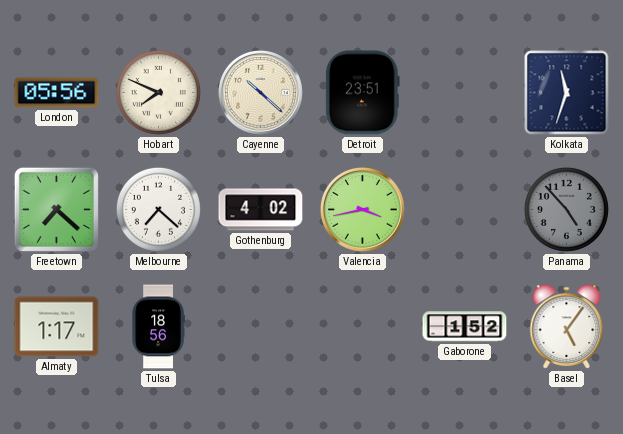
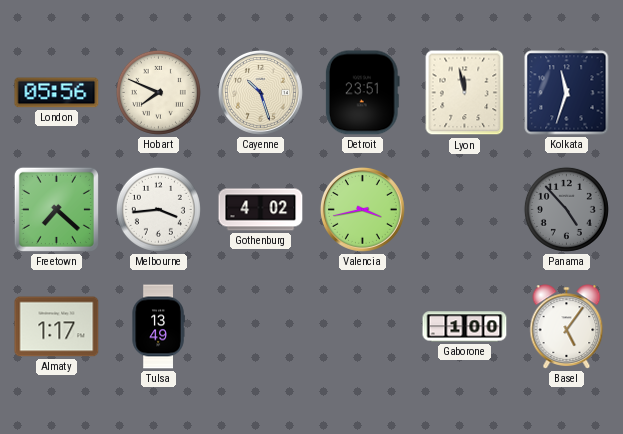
Cayenne: 10:22 -> 10:27
Lyon: none -> 11:58
Melbourne: 7:22 -> 3:44
Tulsa: 18:56 -> 13:49
Gaborone: 1:52 -> 1:00
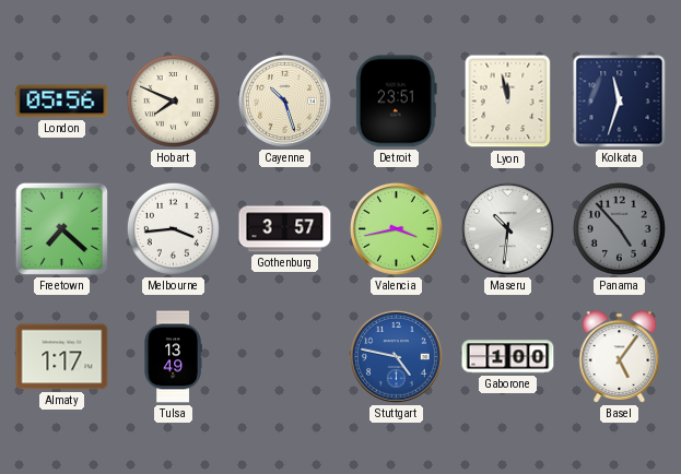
Gothenburg: 4:02 -> 3:57
Maseru: none -> 10:31
Stuttgart: none -> 4:47
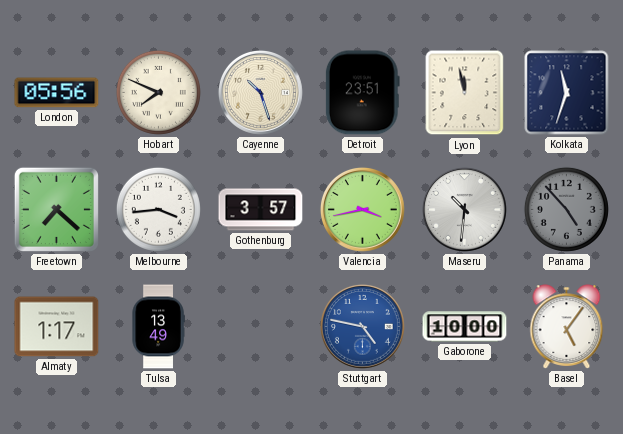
Gaborone: 1:00 -> 10:00
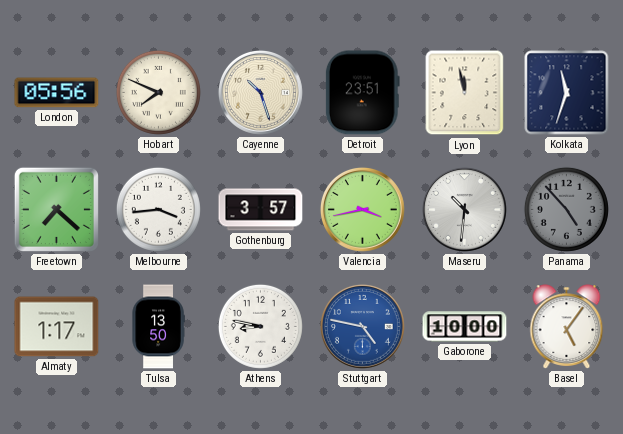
Tulsa: 13:49 -> 13:50
Athens: none -> 8:47
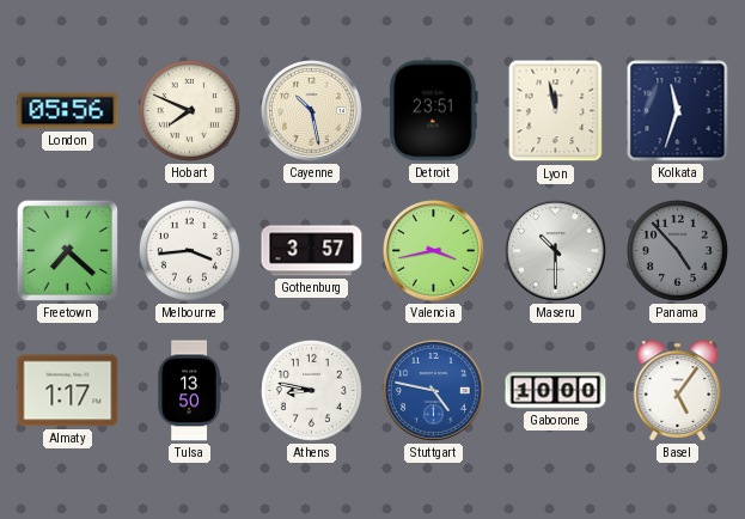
Cayenne: 10:27 -> 10:28
Maseru: 10:31 -> 10:30
